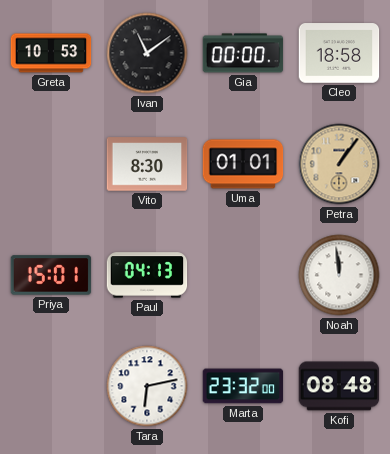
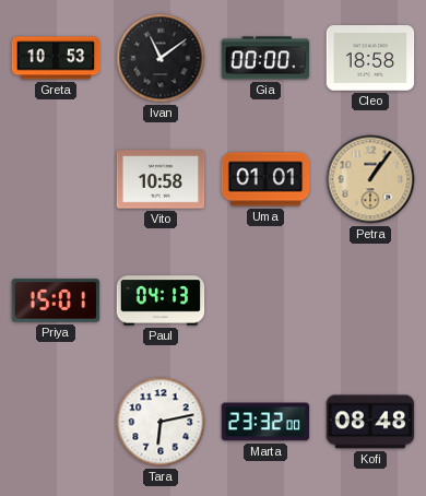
Vito: 8:30 -> 10:58
Noah: 11:59 -> none
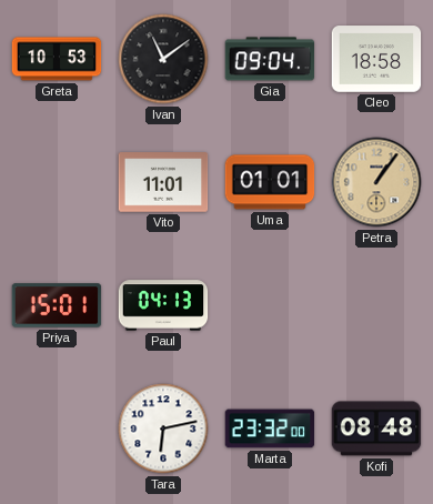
Gia: 00:00 -> 09:04
Vito: 10:58 -> 11:01
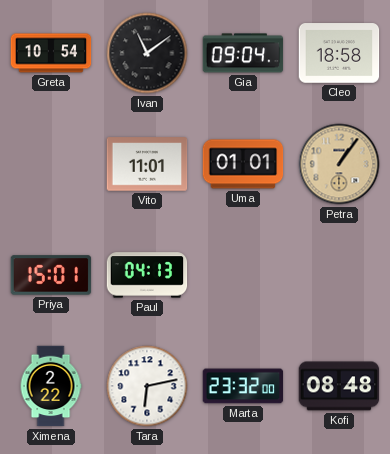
Greta: 10:53 -> 10:54
Ximena: none -> 2:22
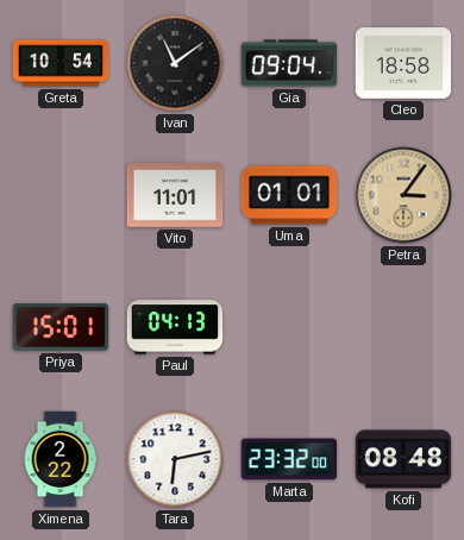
Petra: 1:06 -> 3:06
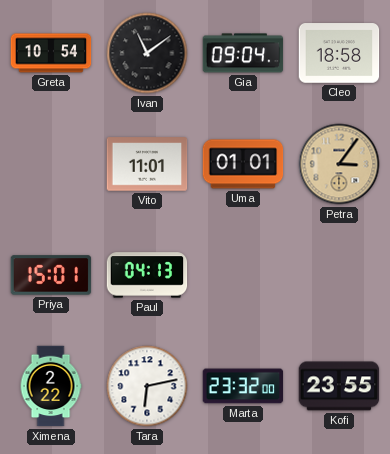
Kofi: 08:48 -> 23:55
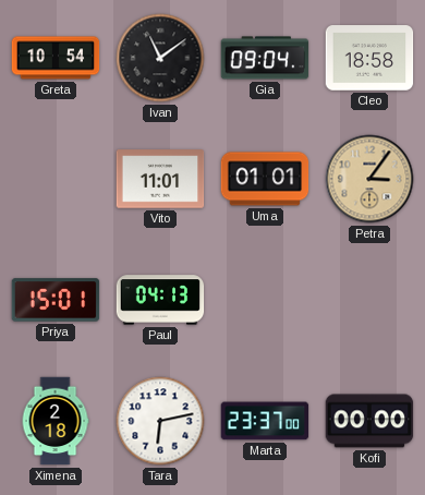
Ximena: 2:22 -> 2:18
Marta: 23:32 -> 23:37
Kofi: 23:55 -> 00:00
